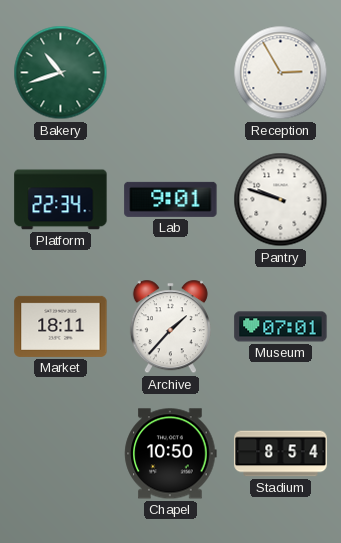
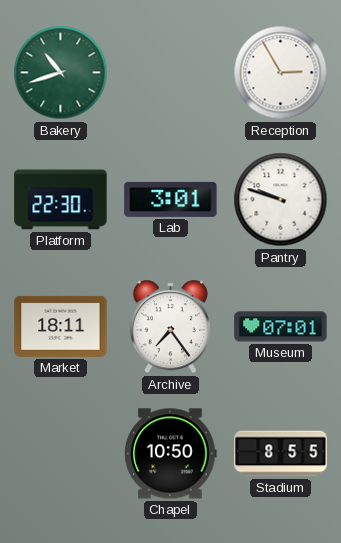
Platform: 22:34 -> 22:30
Lab: 9:01 -> 3:01
Archive: 1:37 -> 7:24
Stadium: 8:54 -> 8:55
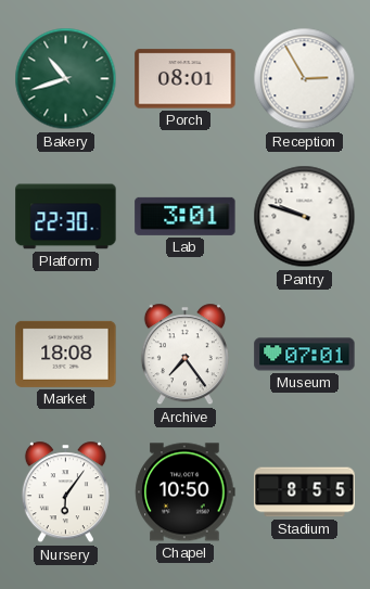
Porch: none -> 08:01
Market: 18:11 -> 18:08
Nursery: none -> 6:06
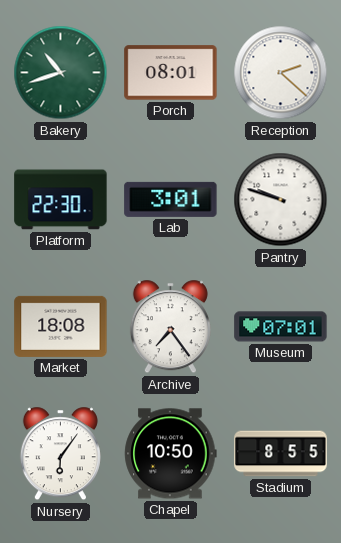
Reception: 2:55 -> 2:22
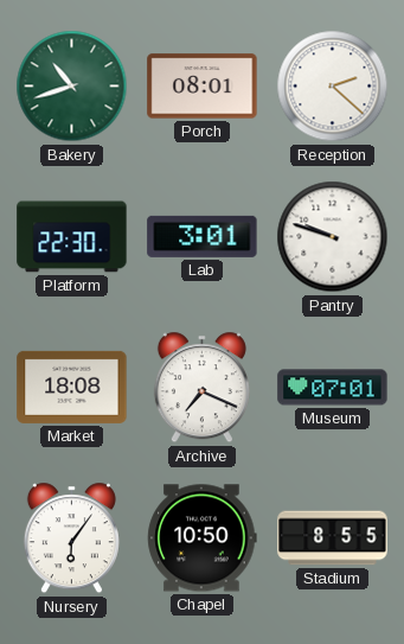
Archive: 7:24 -> 7:19
